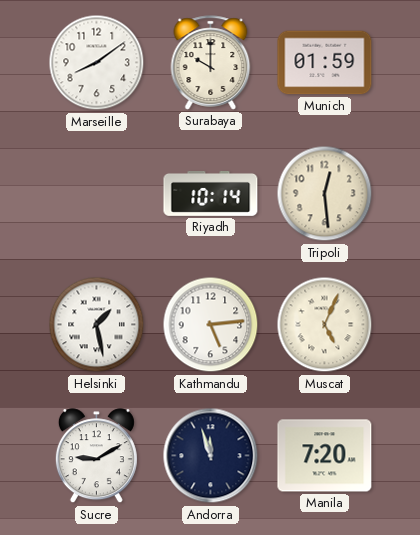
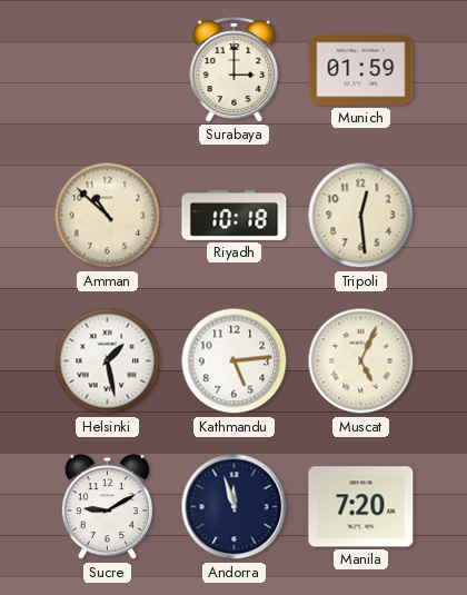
Marseille: 8:09 -> none
Surabaya: 10:00 -> 3:00
Amman: none -> 10:52
Riyadh: 10:14 -> 10:18
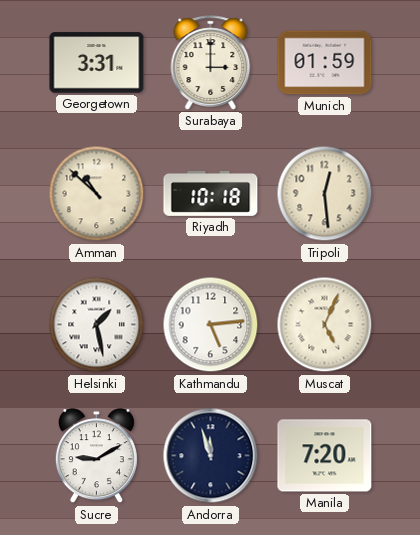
Georgetown: none -> 3:31
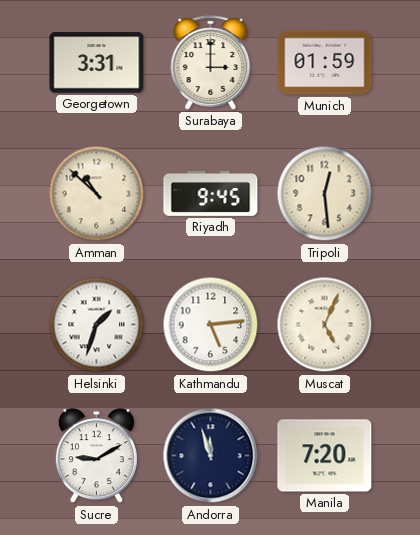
Riyadh: 10:18 -> 9:45
Helsinki: 1:28 -> 1:33
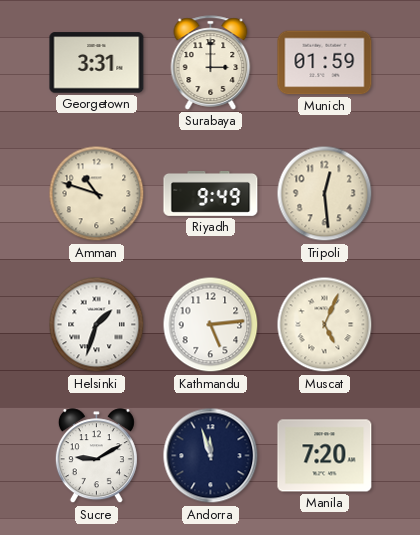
Amman: 10:52 -> 10:48
Riyadh: 9:45 -> 9:49
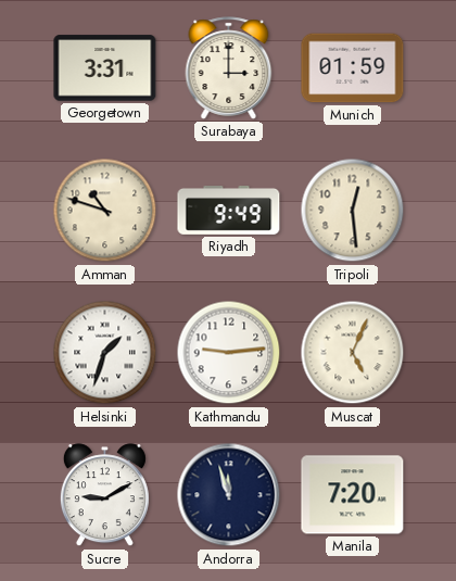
Kathmandu: 5:14 -> 9:14
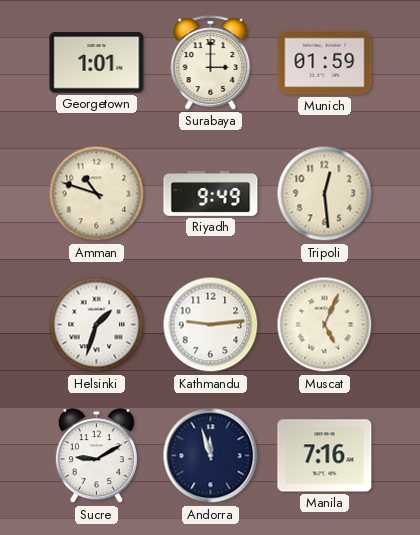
Georgetown: 3:31 -> 1:01
Manila: 7:20 -> 7:16
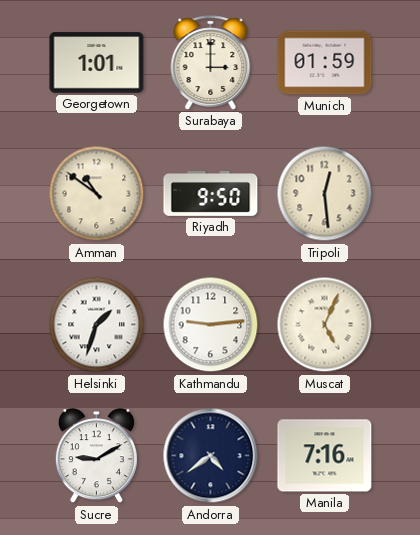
Amman: 10:48 -> 10:51
Riyadh: 9:49 -> 9:50
Andorra: 11:57 -> 4:39
